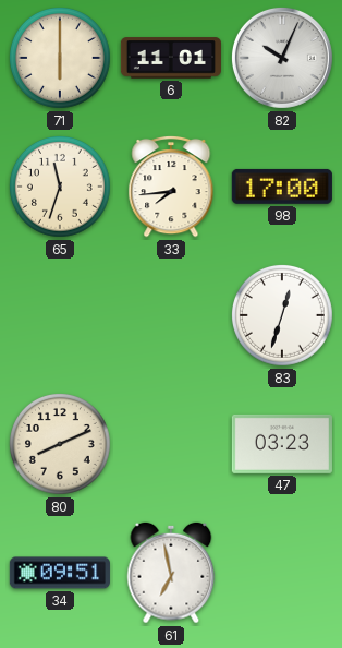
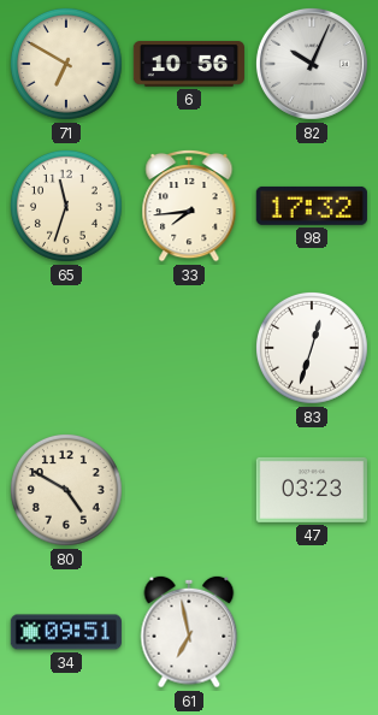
71: 6:00 -> 6:50
6: 11:01 -> 10:56
98: 17:00 -> 17:32
80: 8:11 -> 4:50
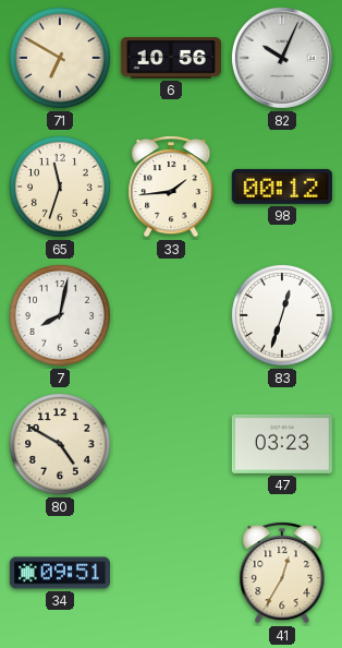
33: 7:44 -> 1:44
98: 17:32 -> 00:12
7: none -> 8:02
61: 6:58 -> none
41: none -> 12:35
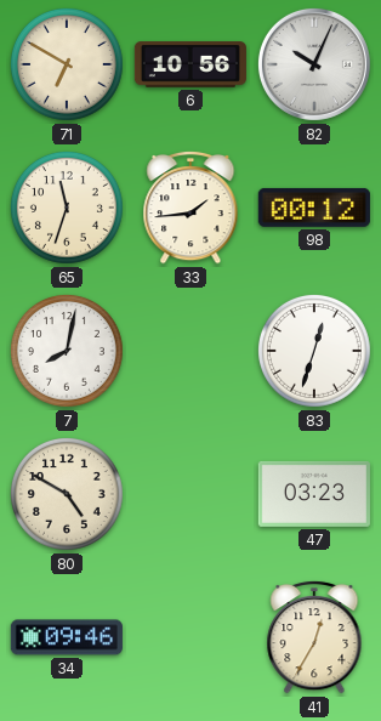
34: 09:51 -> 09:46
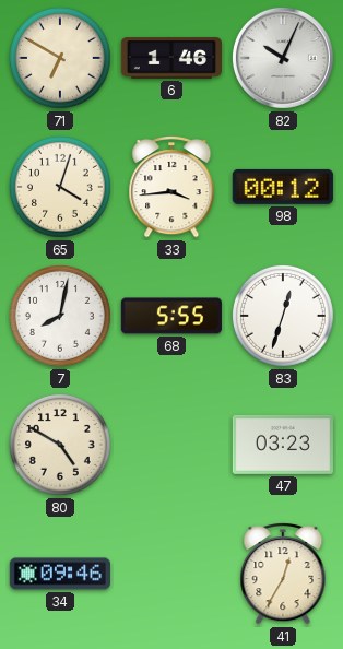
6: 10:56 -> 1:46
65: 11:33 -> 4:03
33: 1:44 -> 3:44
68: none -> 5:55
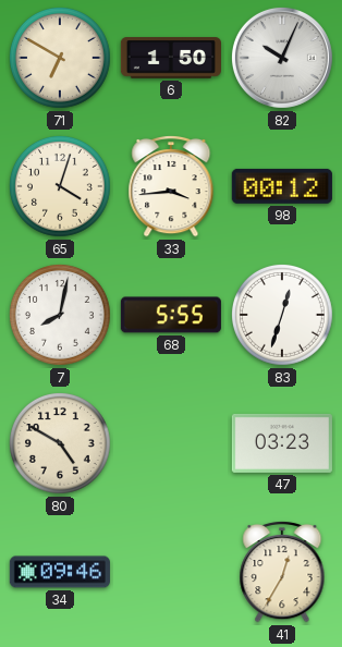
6: 1:46 -> 1:50
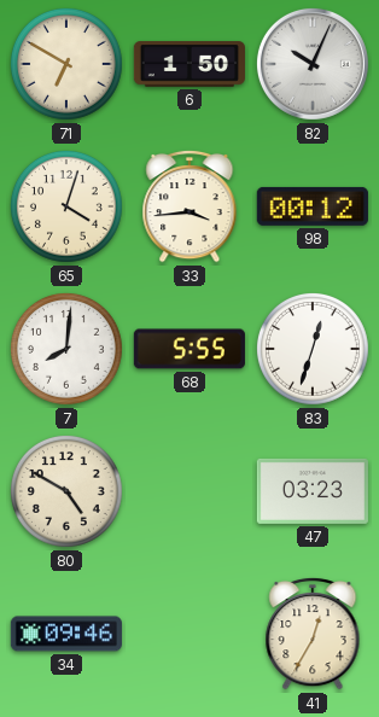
7: 8:02 -> 8:01
